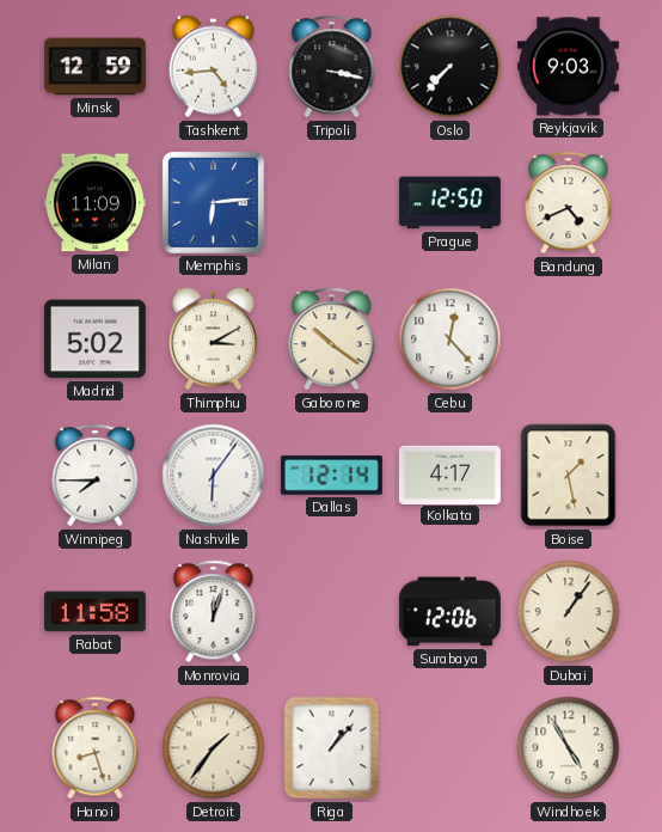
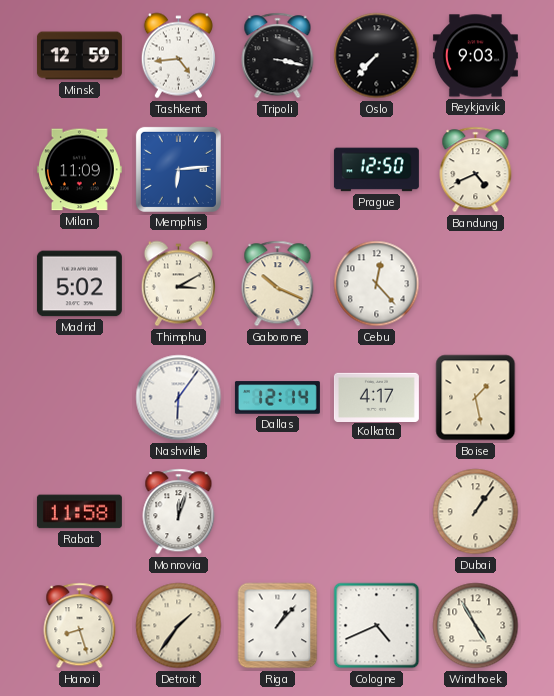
Gaborone: 10:21 -> 10:19
Winnipeg: 7:45 -> none
Surabaya: 12:06 -> none
Cologne: none -> 4:41
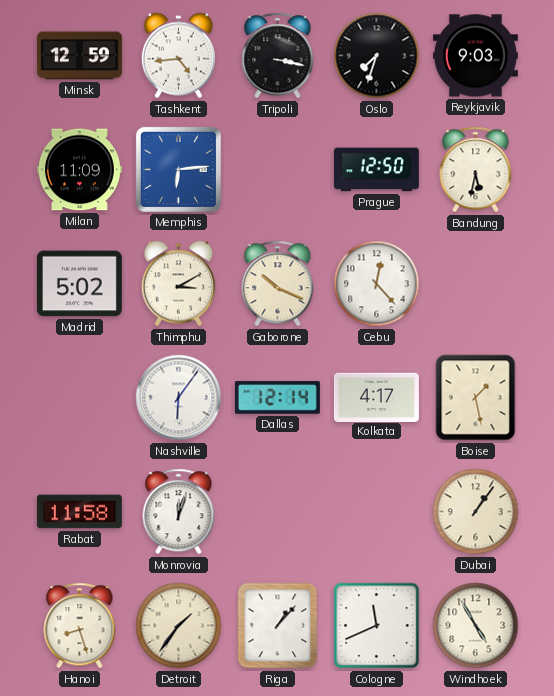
Oslo: 7:37 -> 7:33
Bandung: 4:41 -> 5:32
Cologne: 4:41 -> 11:41
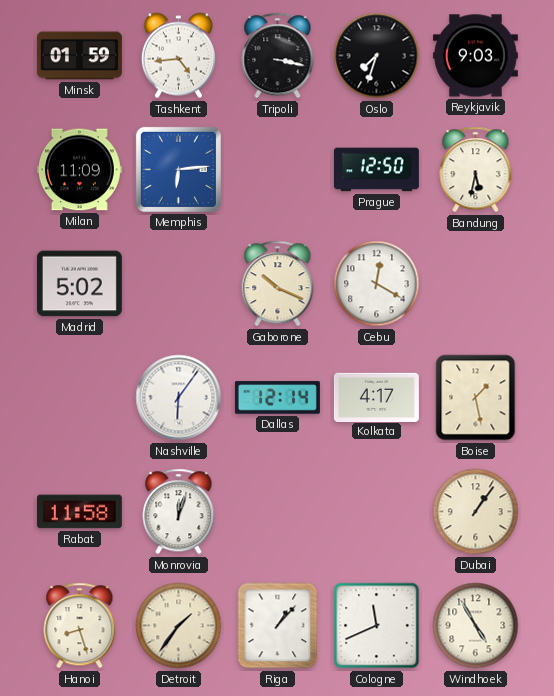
Minsk: 12:59 -> 01:59
Thimphu: 3:10 -> none
Cebu: 12:23 -> 12:20
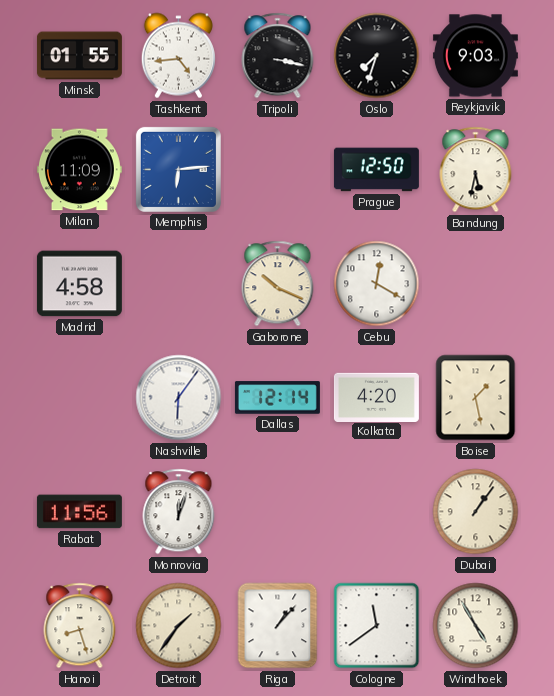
Minsk: 01:59 -> 01:55
Madrid: 5:02 -> 4:58
Kolkata: 4:17 -> 4:20
Rabat: 11:58 -> 11:56
Cologne: 11:41 -> 11:39
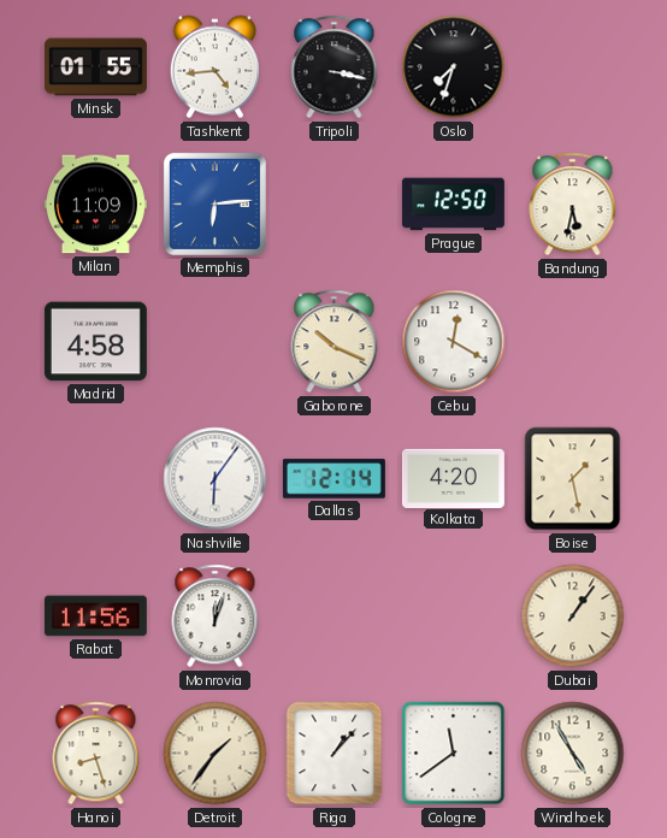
Reykjavik: 9:03 -> none
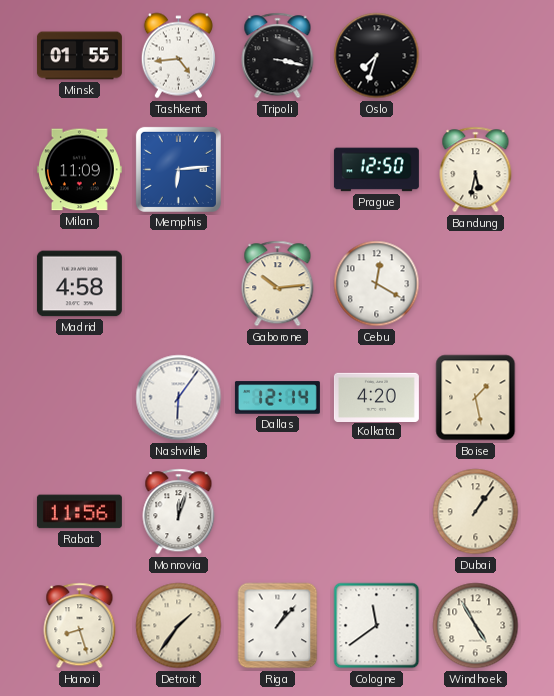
Gaborone: 10:19 -> 10:14
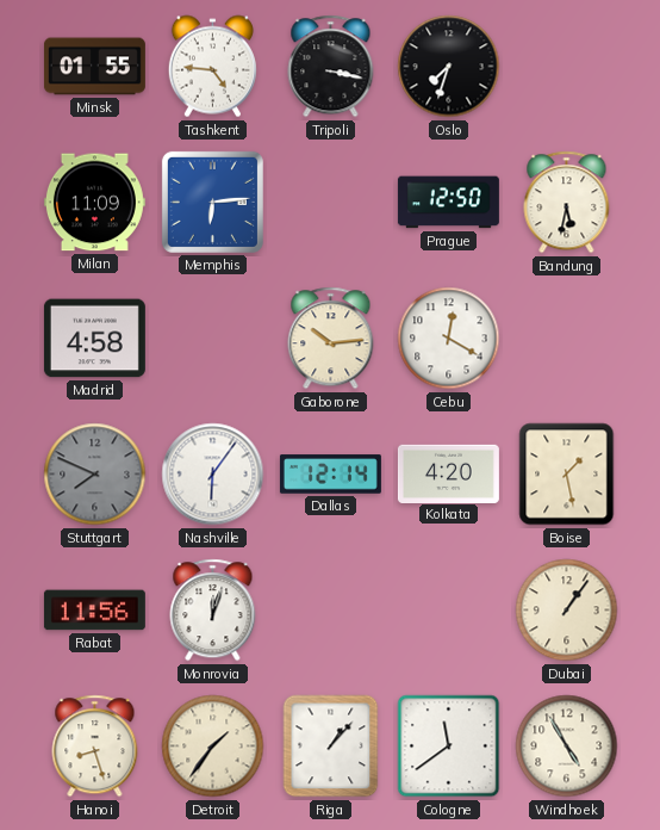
Tashkent: 4:44 -> 4:46
Stuttgart: none -> 7:49
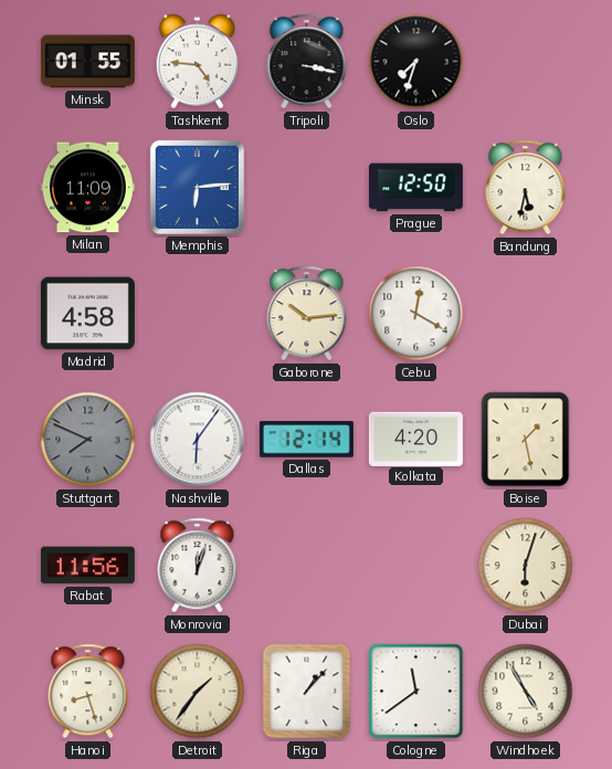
Dubai: 1:06 -> 6:03
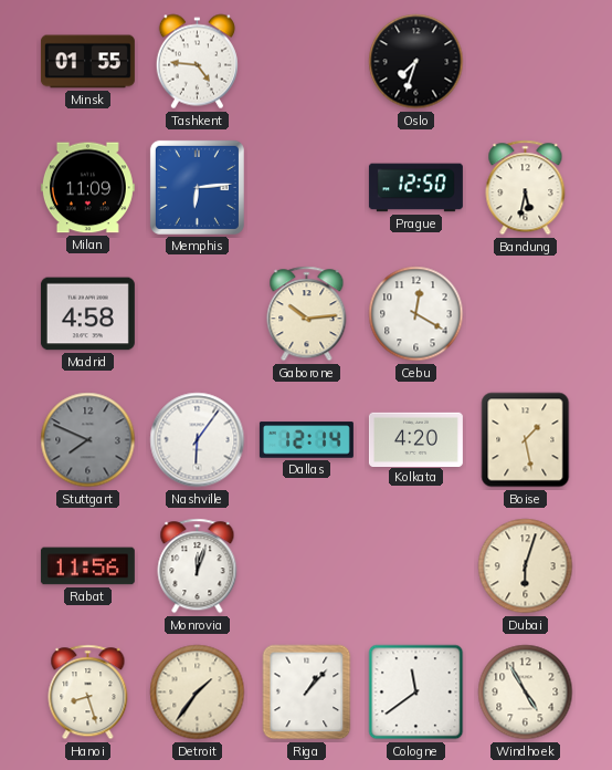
Tripoli: 3:17 -> none
